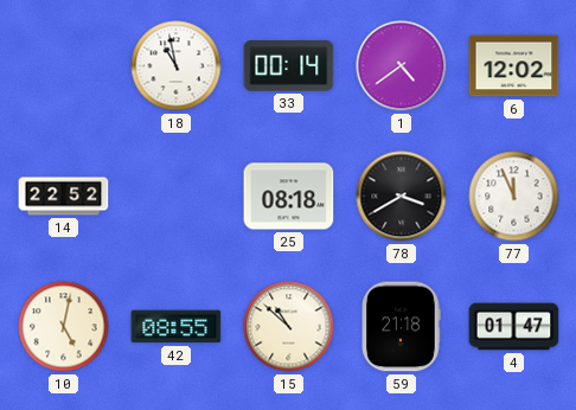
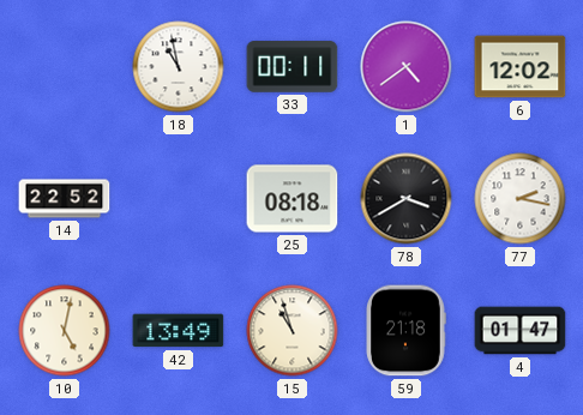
33: 00:14 -> 00:11
77: 11:56 -> 2:17
42: 08:55 -> 13:49
15: 10:52 -> 10:57
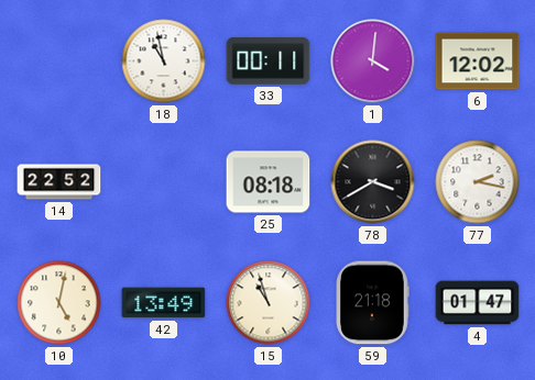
1: 4:39 -> 4:01
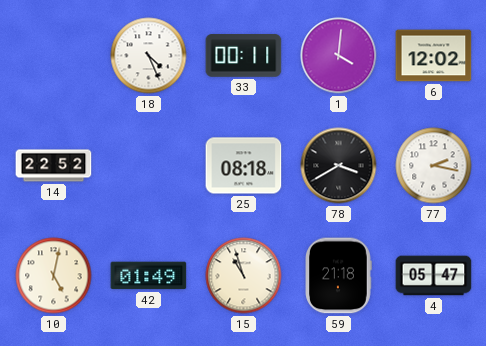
18: 10:58 -> 4:26
42: 13:49 -> 01:49
4: 01:47 -> 05:47
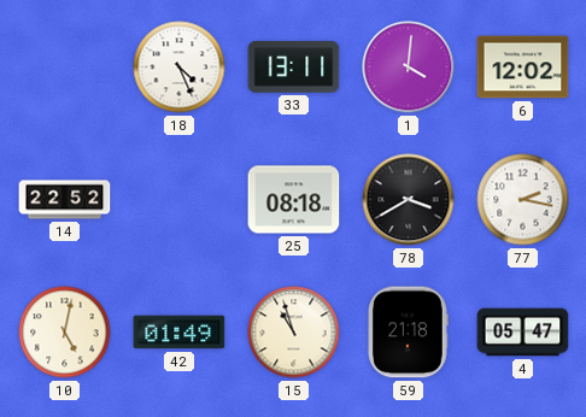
33: 00:11 -> 13:11
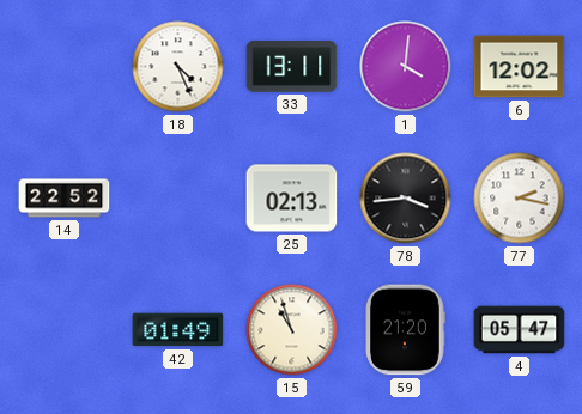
25: 08:18 -> 02:13
78: 3:40 -> 3:44
10: 5:02 -> none
59: 21:18 -> 21:20
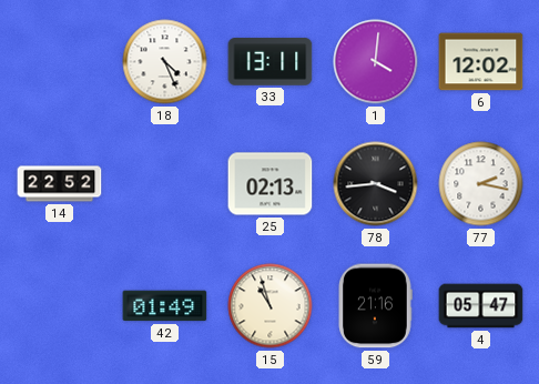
59: 21:20 -> 21:16
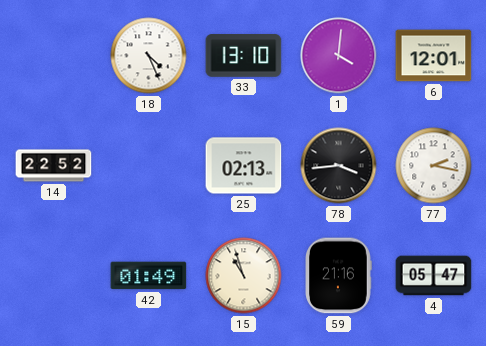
33: 13:11 -> 13:10
6: 12:02 -> 12:01
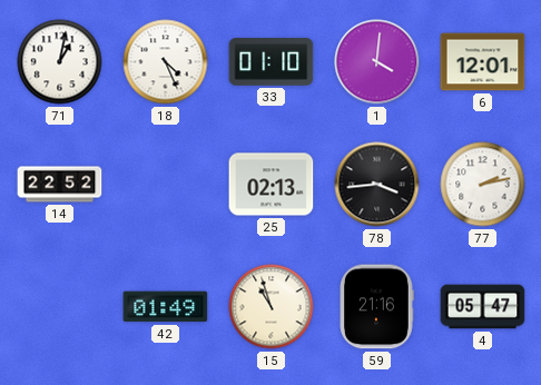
71: none -> 1:02
33: 13:10 -> 01:10
77: 2:17 -> 2:13
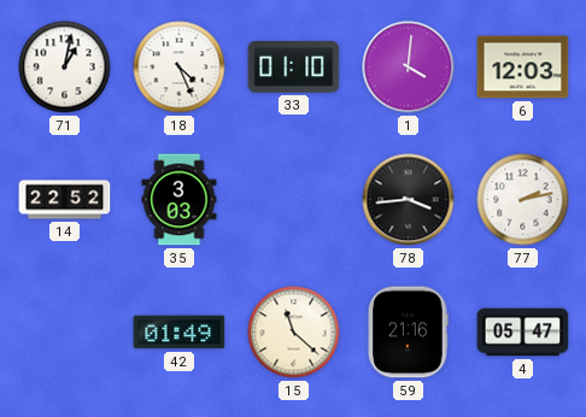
6: 12:01 -> 12:03
35: none -> 3:03
25: 02:13 -> none
15: 10:57 -> 11:22
